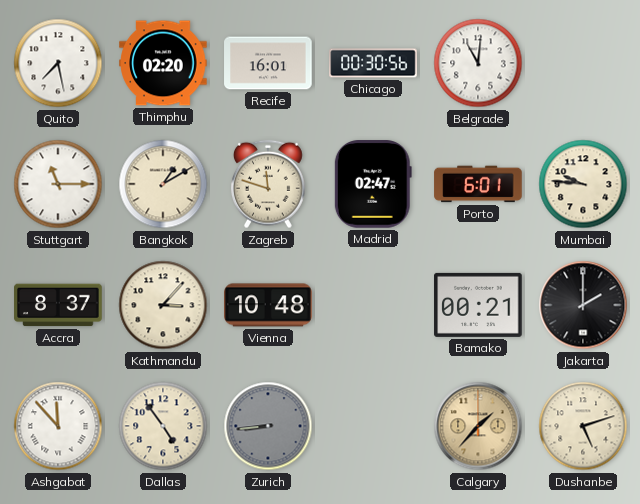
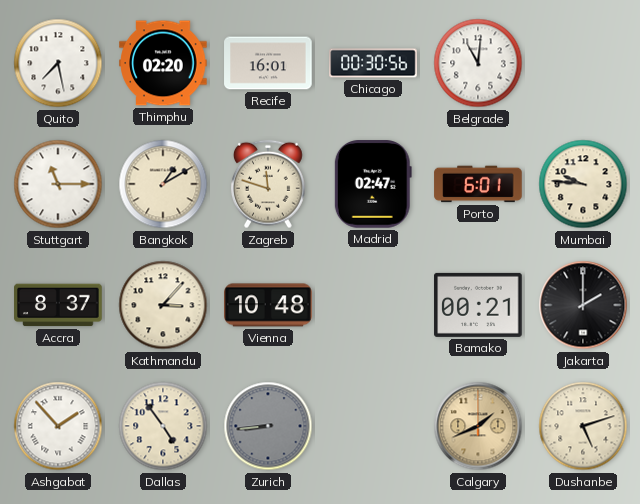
Ashgabat: 11:53 -> 1:53
Calgary: 1:37 -> 1:41
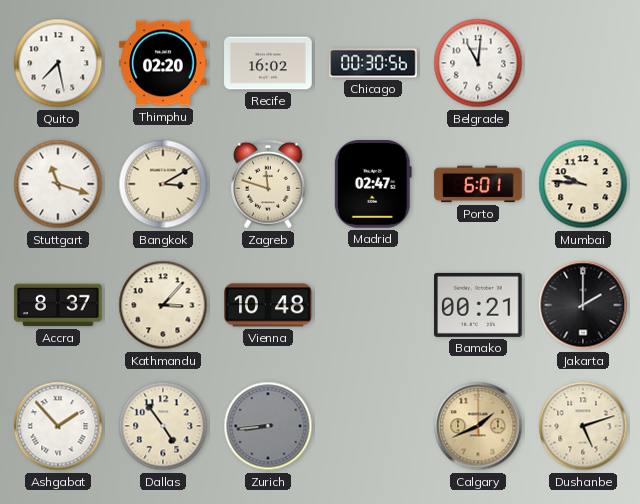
Recife: 16:01 -> 16:02
Stuttgart: 11:15 -> 11:18
Bangkok: 1:10 -> 3:10
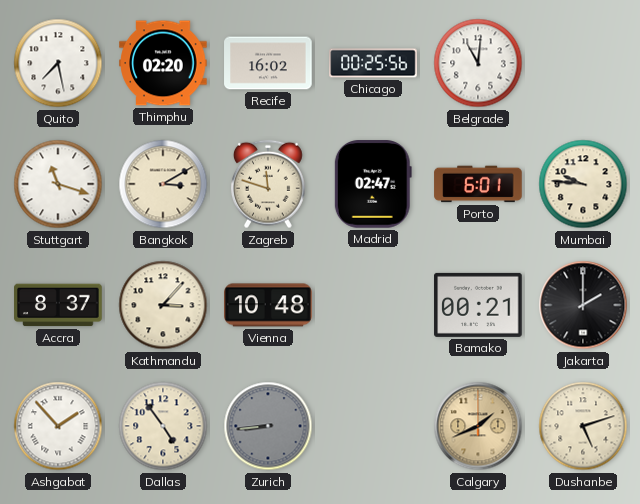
Chicago: 00:30 -> 00:25
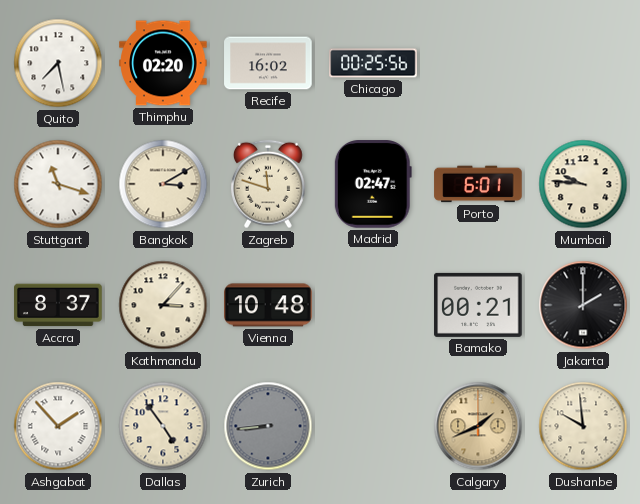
Belgrade: 11:01 -> none
Dushanbe: 5:12 -> 9:59
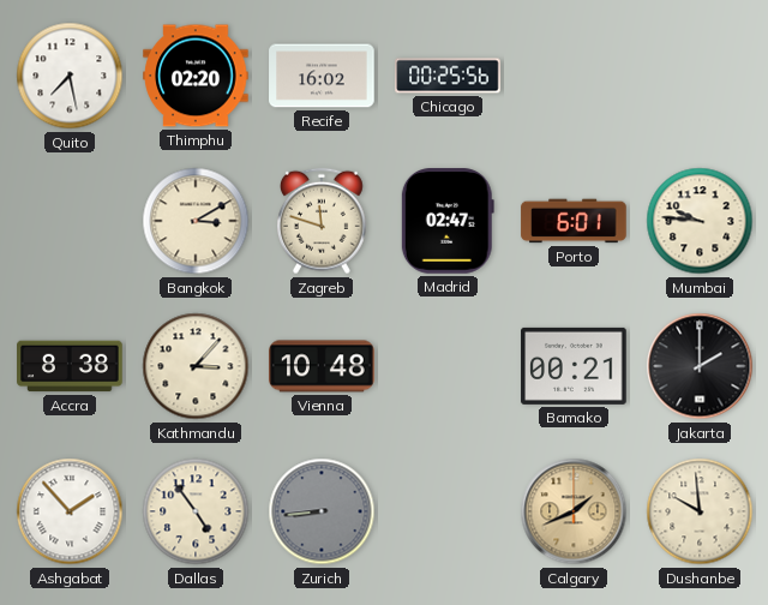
Stuttgart: 11:18 -> none
Accra: 8:37 -> 8:38
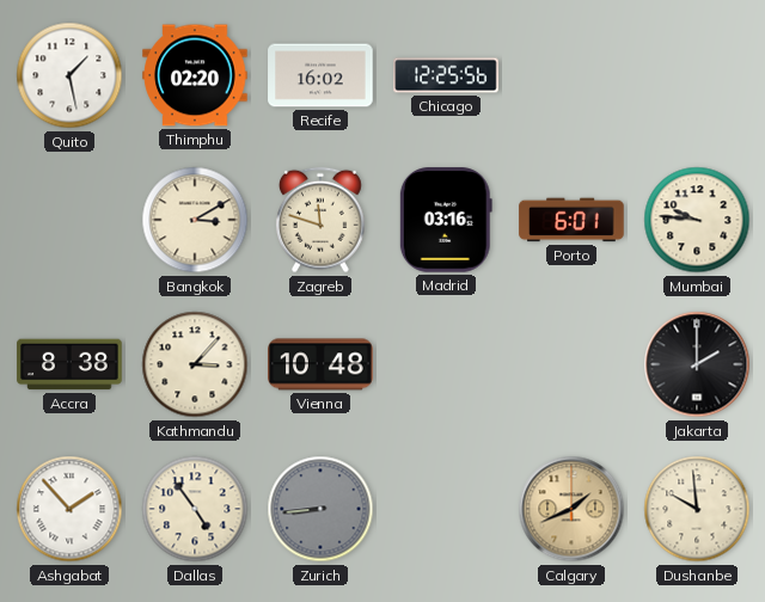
Quito: 7:28 -> 1:28
Chicago: 00:25 -> 12:25
Madrid: 02:47 -> 03:16
Bamako: 00:21 -> none
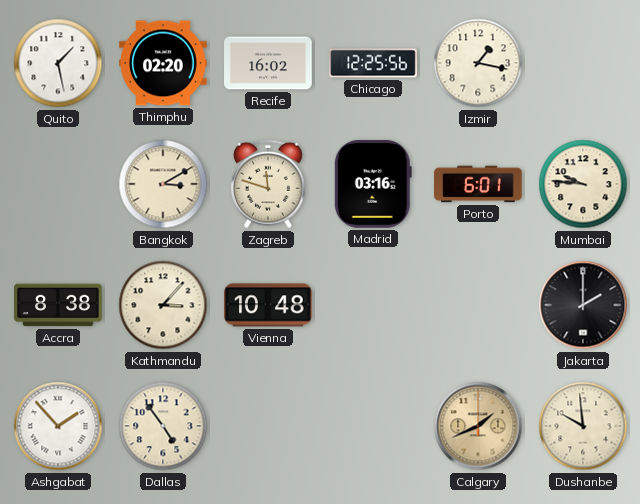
Izmir: none -> 1:17
Zurich: 8:44 -> none
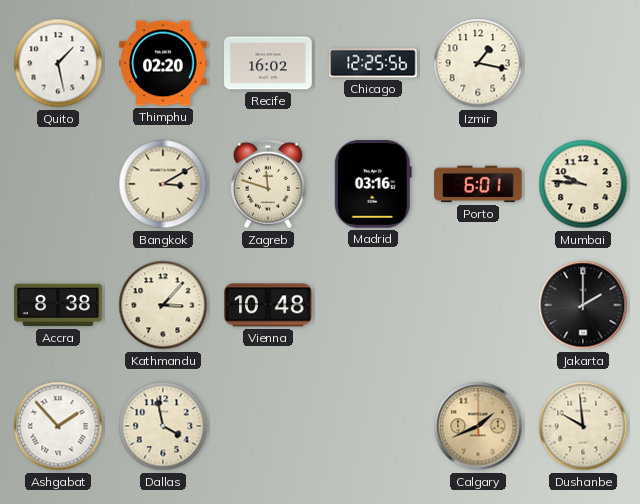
Dallas: 4:54 -> 3:58
